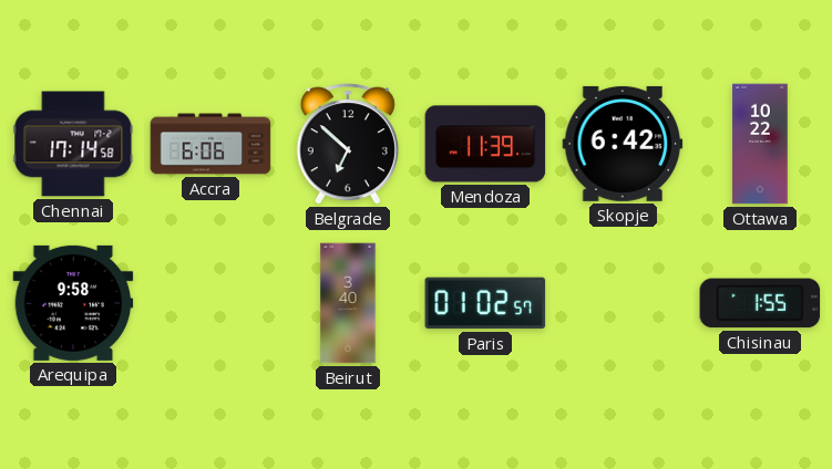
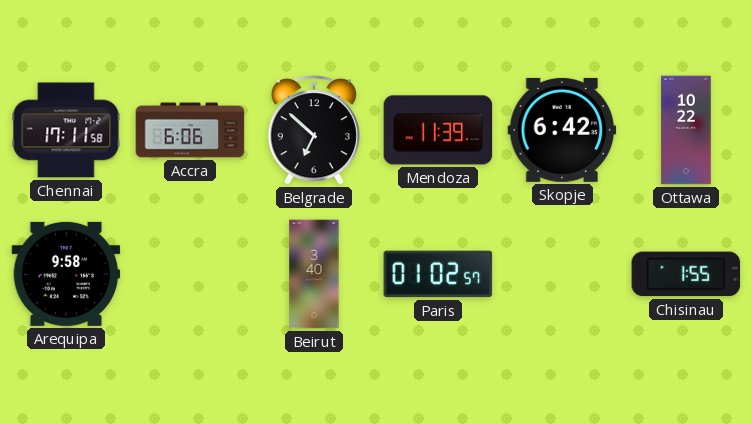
Chennai: 17:14 -> 17:11
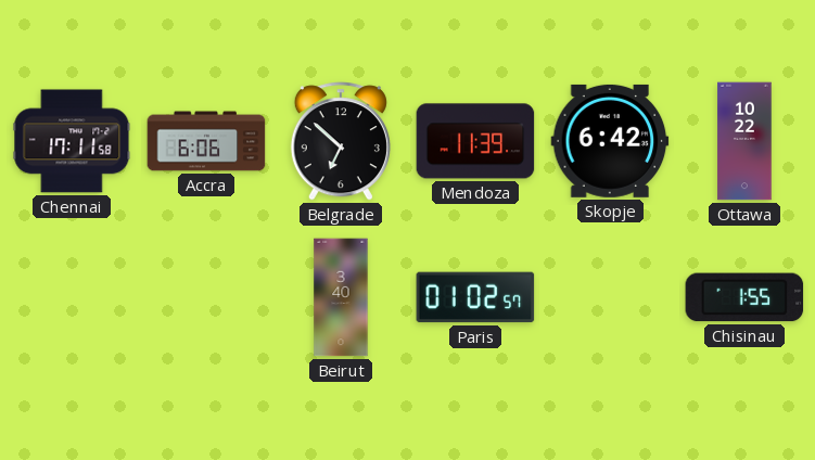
Arequipa: 9:58 -> none
